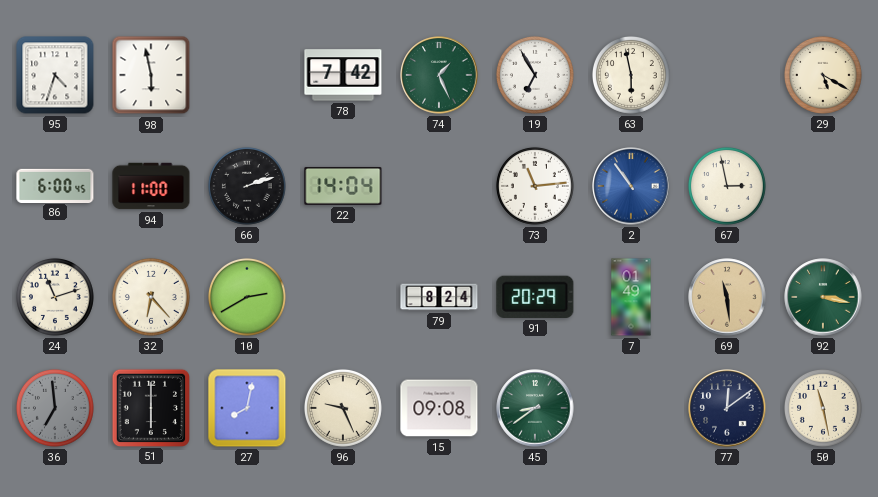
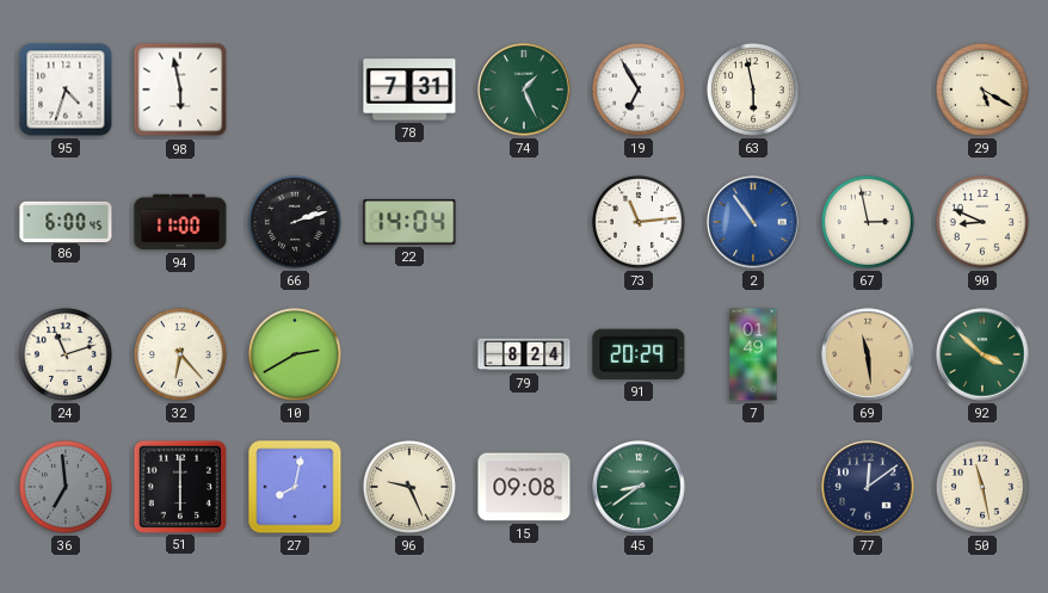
78: 7:42 -> 7:31
90: none -> 8:49
92: 3:17 -> 3:52
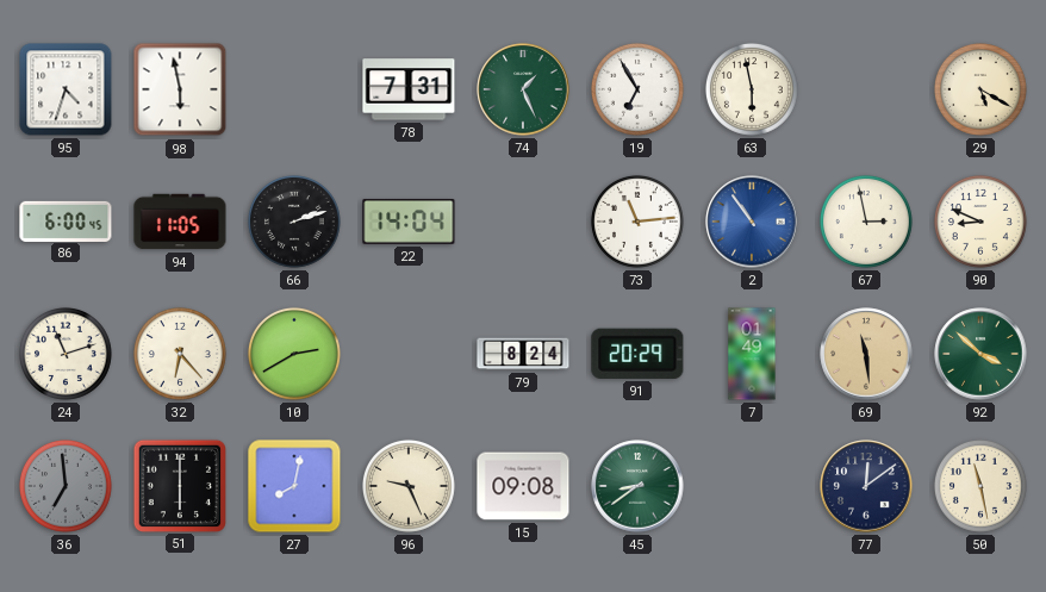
94: 11:00 -> 11:05
